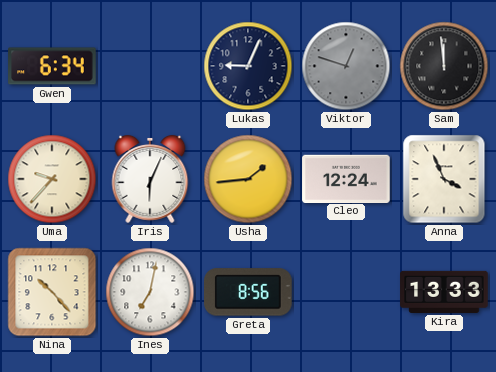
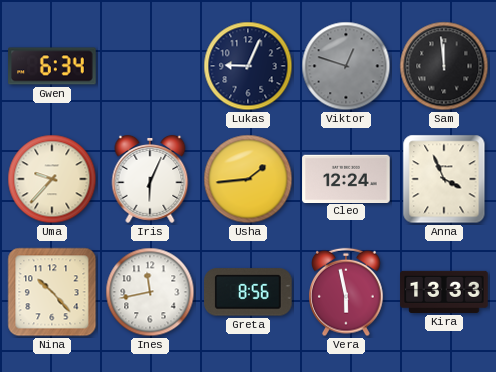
Ines: 7:02 -> 11:43
Vera: none -> 5:58
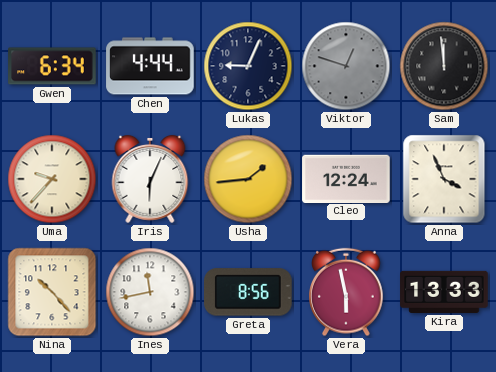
Chen: none -> 4:44
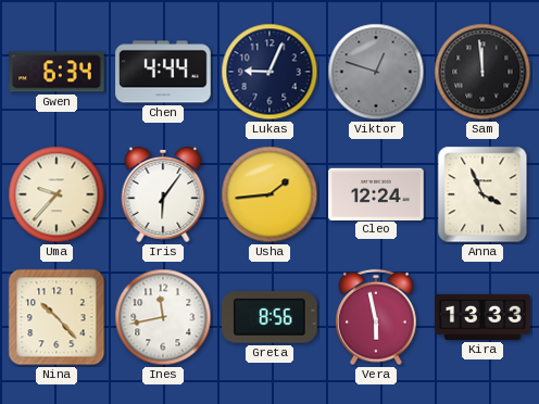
Iris: 6:04 -> 6:06
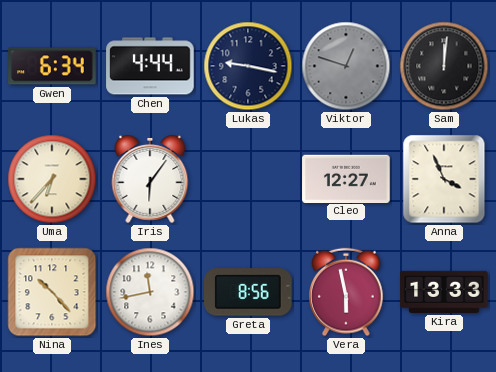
Lukas: 9:04 -> 9:17
Sam: 11:59 -> 12:01
Uma: 9:37 -> 6:37
Usha: 1:44 -> none
Cleo: 12:24 -> 12:27
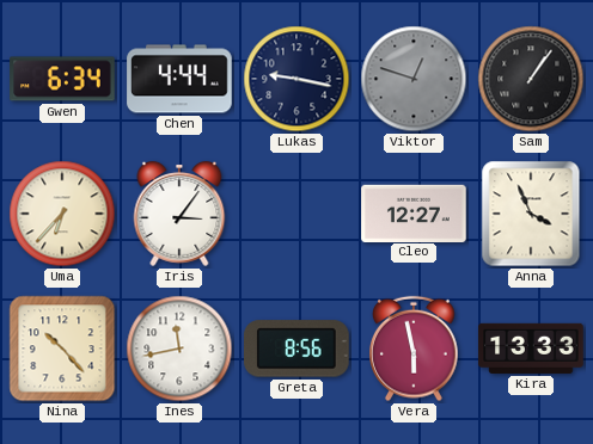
Sam: 12:01 -> 1:06
Iris: 6:06 -> 3:06
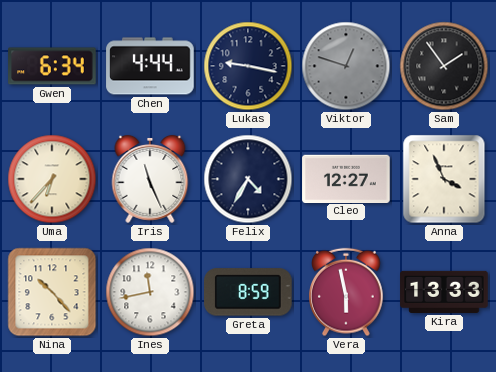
Sam: 1:06 -> 1:54
Iris: 3:06 -> 11:26
Felix: none -> 4:35
Greta: 8:56 -> 8:59
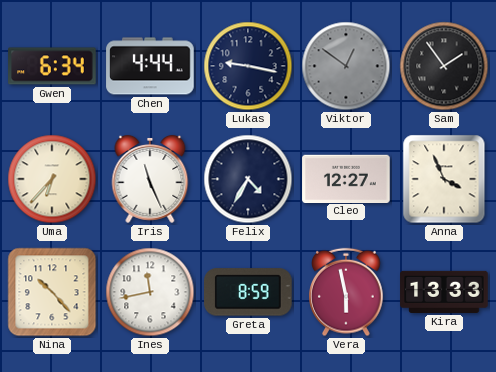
Viktor: 12:48 -> 12:51
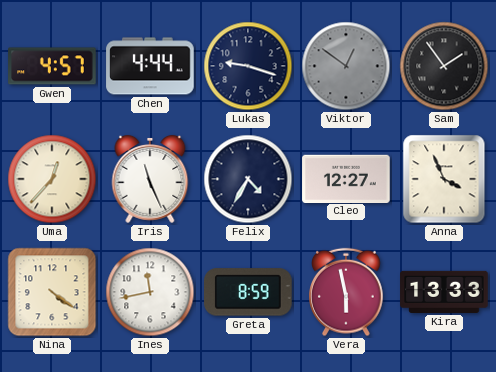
Gwen: 6:34 -> 4:57
Lukas: 9:17 -> 9:18
Uma: 6:37 -> 12:37
Nina: 10:23 -> 4:21
